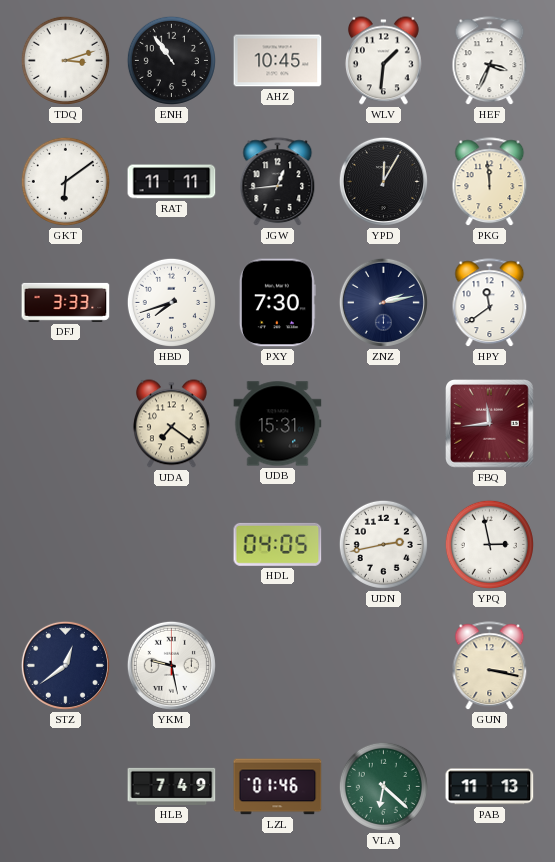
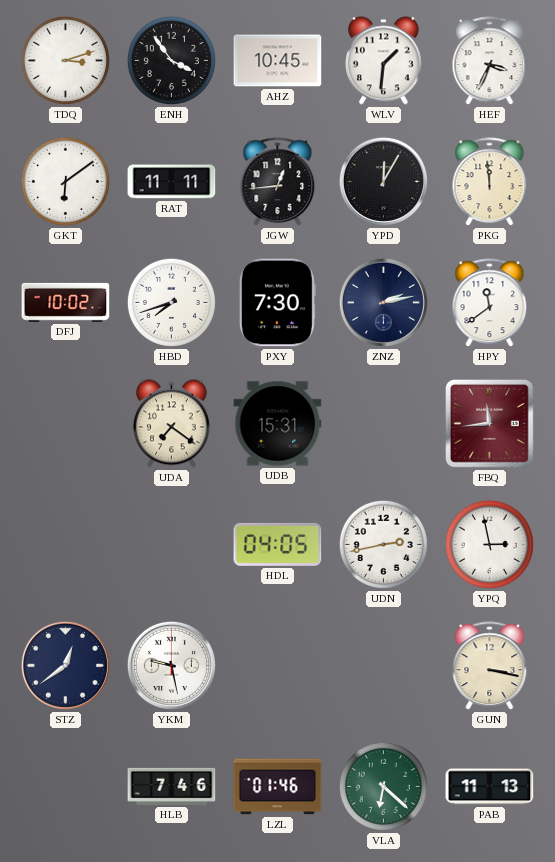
ENH: 10:54 -> 3:54
DFJ: 3:33 -> 10:02
HLB: 7:49 -> 7:46
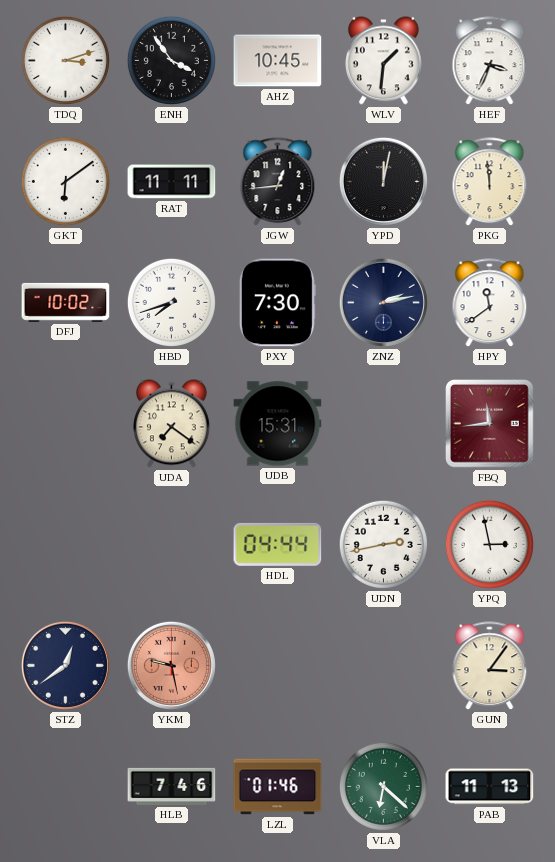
YPD: 12:05 -> 12:02
HDL: 04:05 -> 04:44
YKM dial: white -> salmon
GUN: 3:17 -> 3:06
